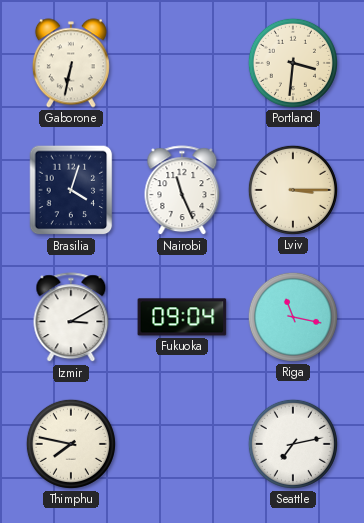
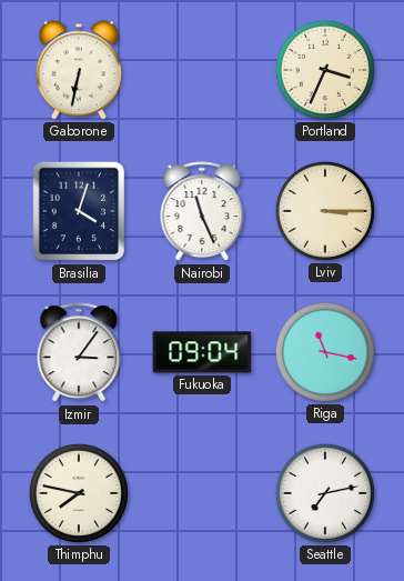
Portland: 3:31 -> 3:34
Izmir: 3:10 -> 3:06
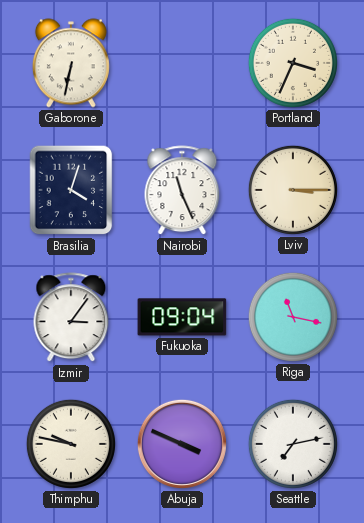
Thimphu: 7:47 -> 9:47
Abuja: none -> 3:49
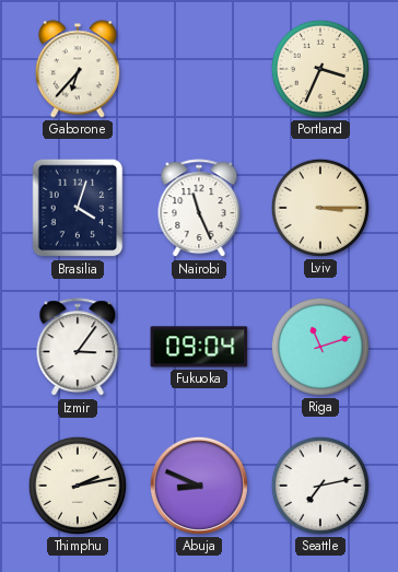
Gaborone: 6:32 -> 6:37
Riga: 11:17 -> 11:12
Thimphu: 9:47 -> 2:13
Abuja: 3:49 -> 8:49
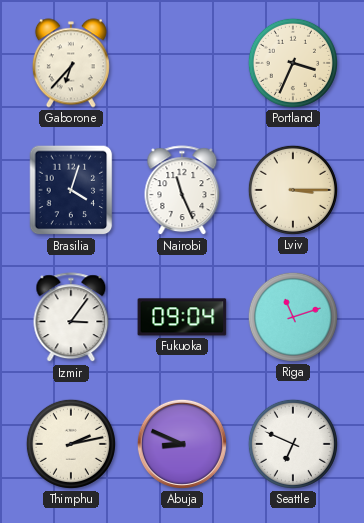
Seattle: 7:13 -> 6:49
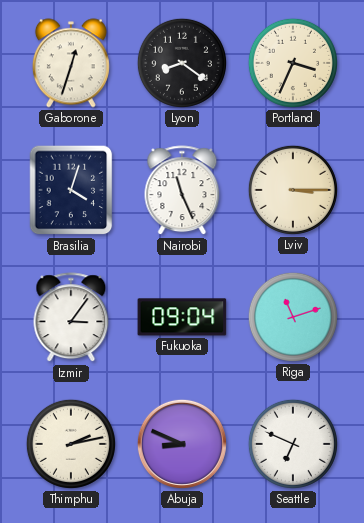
Gaborone: 6:37 -> 12:33
Lyon: none -> 8:21
